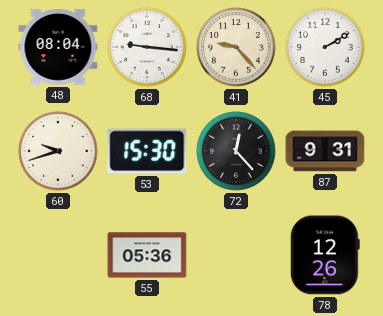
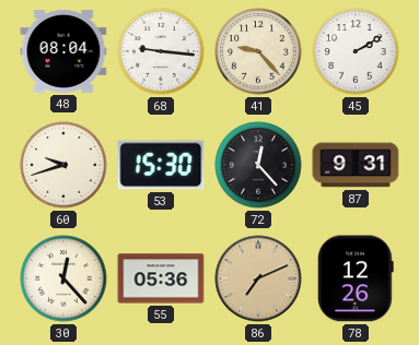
30: none -> 12:23
86: none -> 7:11
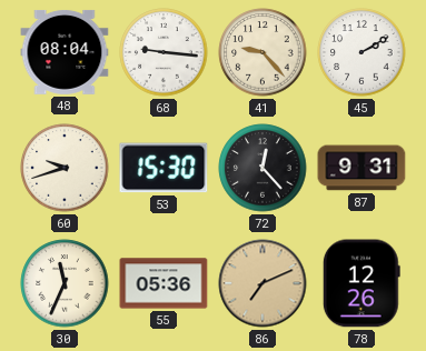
30: 12:23 -> 11:34
